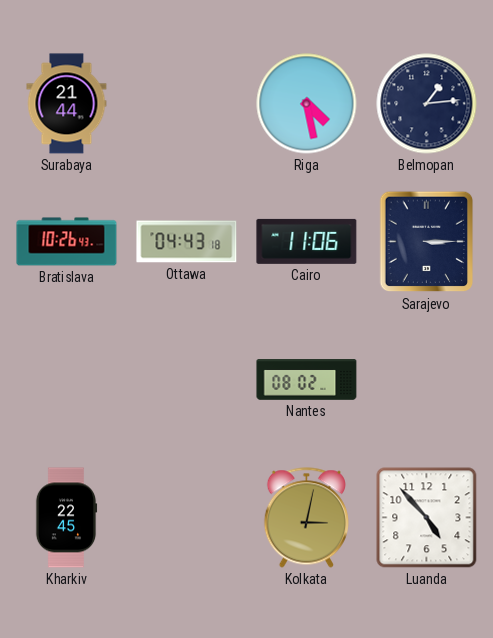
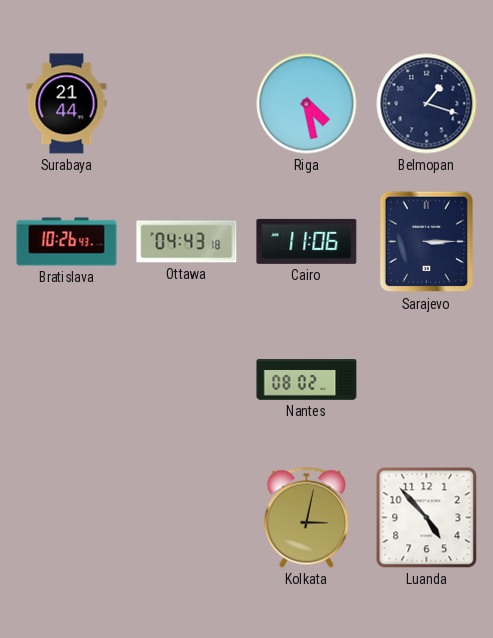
Belmopan: 1:14 -> 1:18
Kharkiv: 22:45 -> none
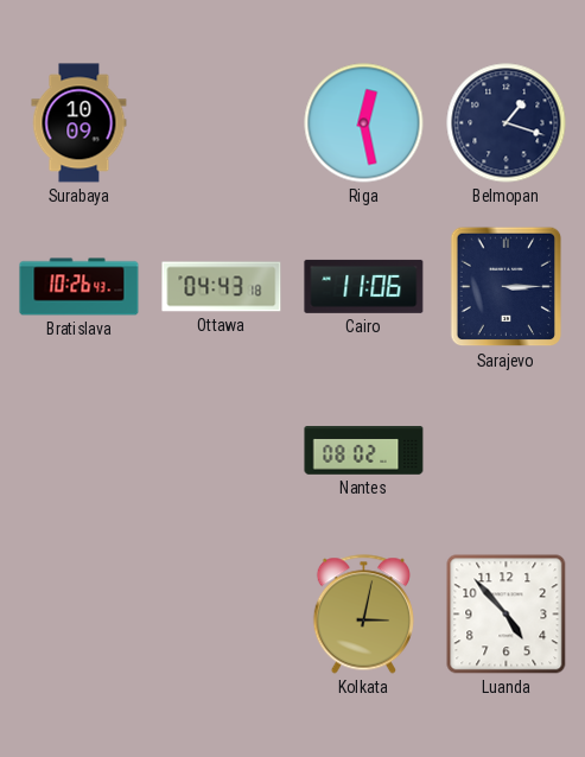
Surabaya: 21:44 -> 10:09
Riga: 4:28 -> 12:28
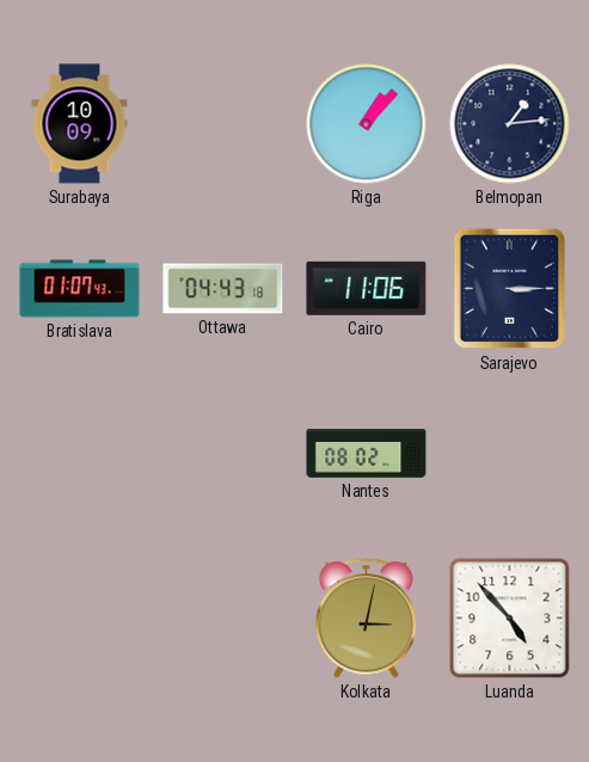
Riga: 12:28 -> 1:07
Belmopan: 1:18 -> 1:14
Bratislava: 10:26 -> 01:07
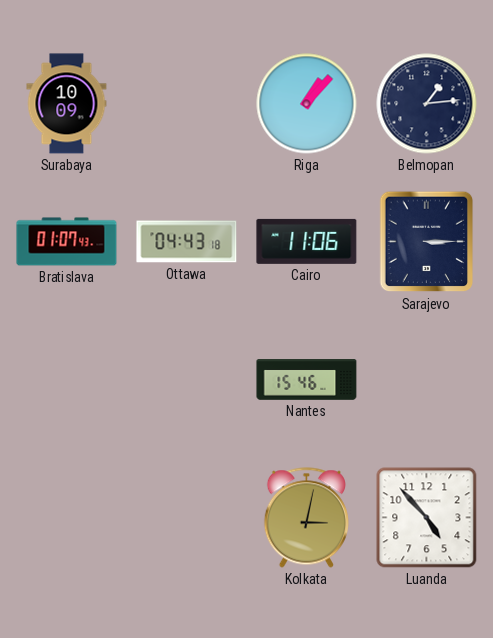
Nantes: 08:02 -> 15:46
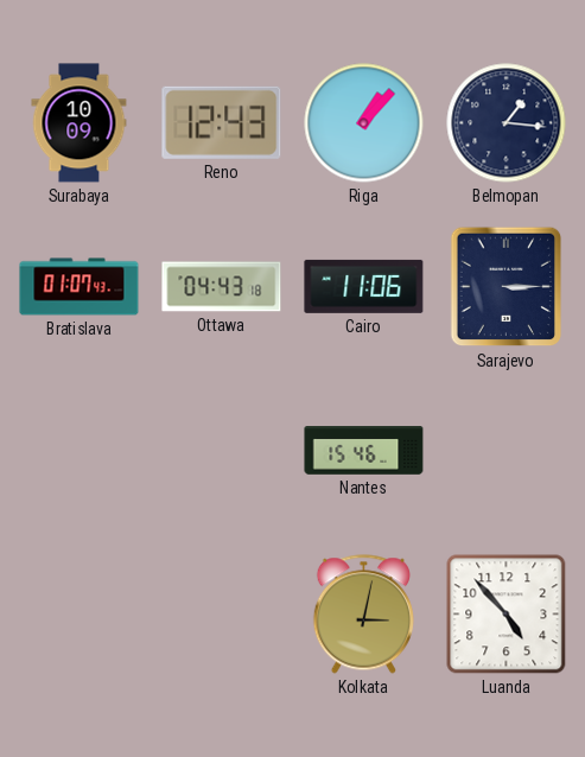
Reno: none -> 12:43
Belmopan: 1:14 -> 1:16
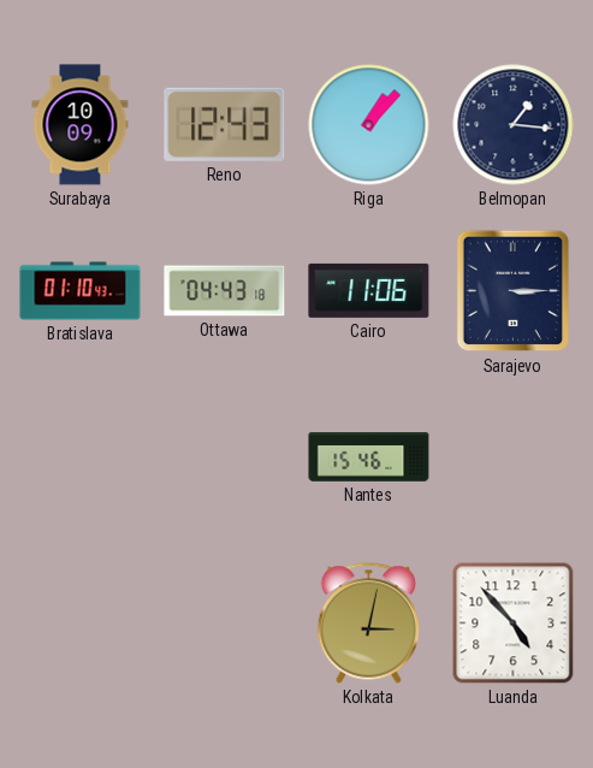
Bratislava: 01:07 -> 01:10
